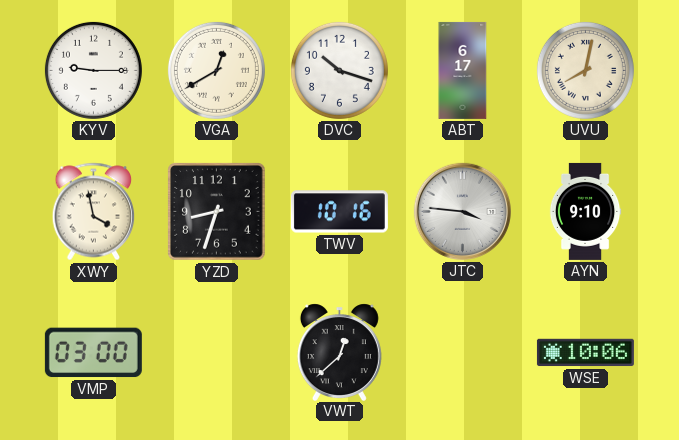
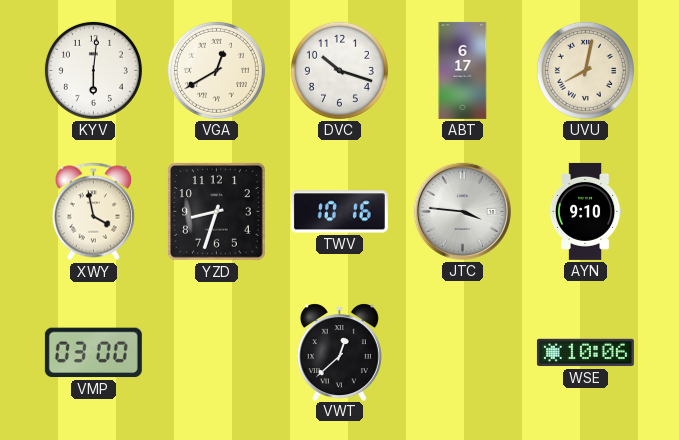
KYV: 9:15 -> 6:01
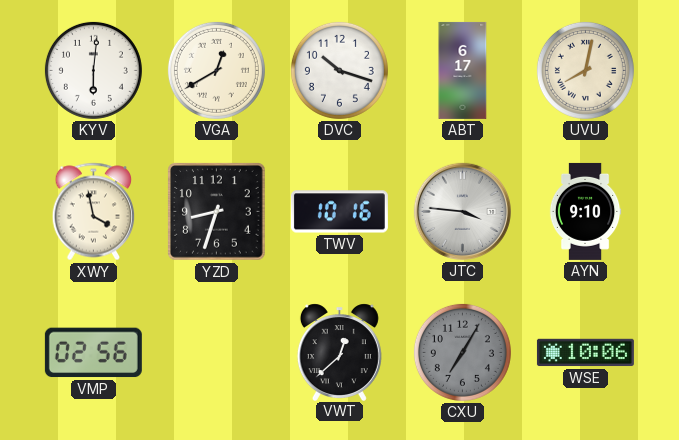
VMP: 03:00 -> 02:56
CXU: none -> 7:05
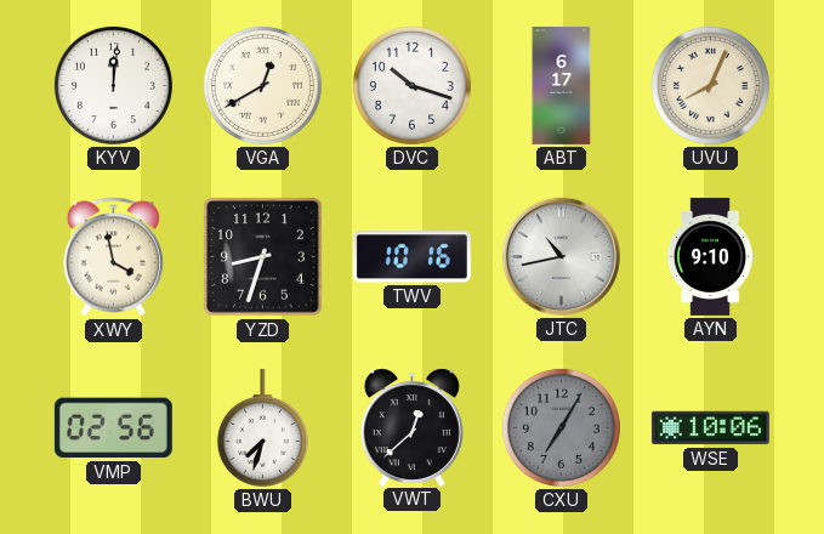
KYV: 6:01 -> 12:01
UVU: 8:02 -> 8:04
JTC: 3:46 -> 10:43
BWU: none -> 7:33
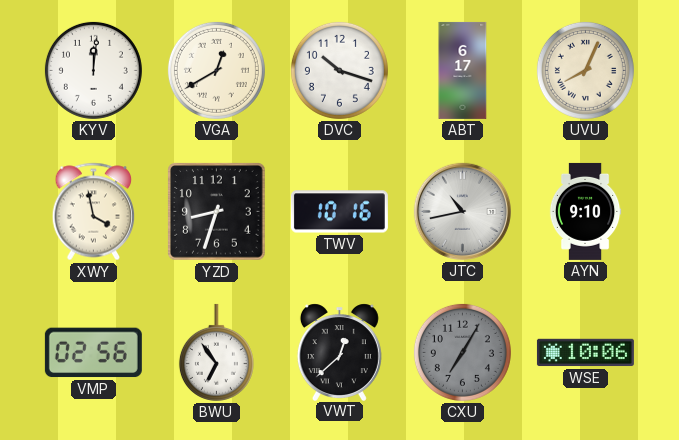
BWU: 7:33 -> 6:54
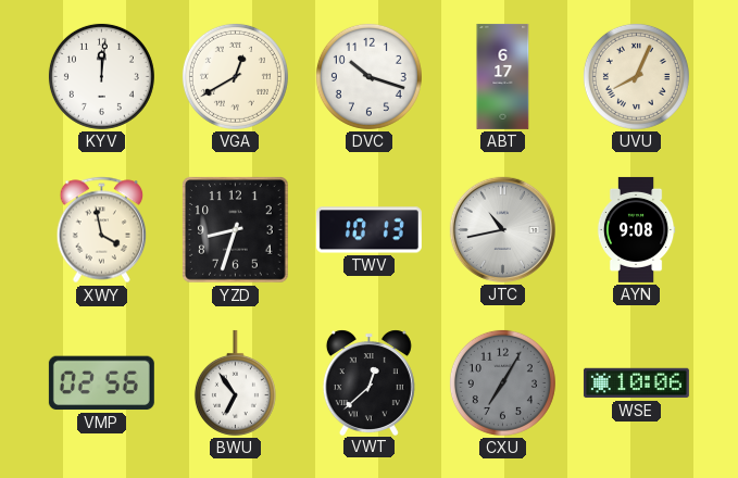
TWV: 10:16 -> 10:13
AYN: 9:10 -> 9:08
